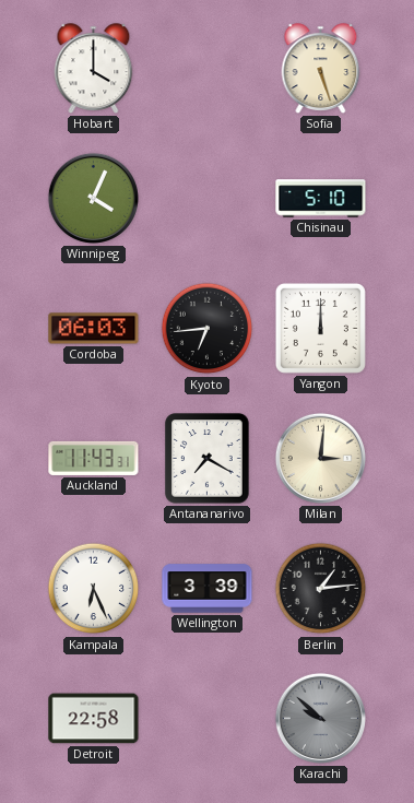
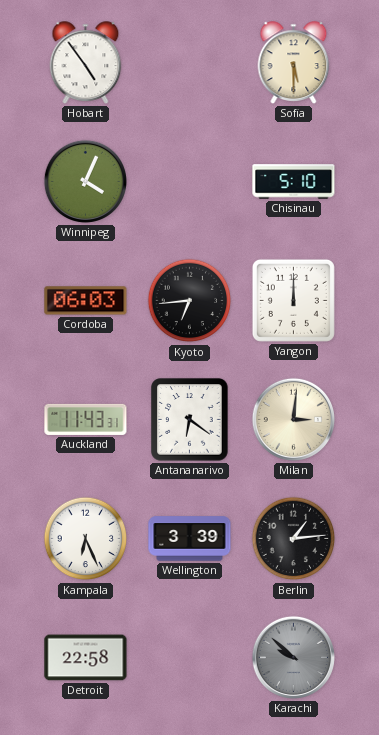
Hobart: 4:00 -> 4:54
Sofia: 5:27 -> 5:30
Antananarivo: 7:20 -> 6:21
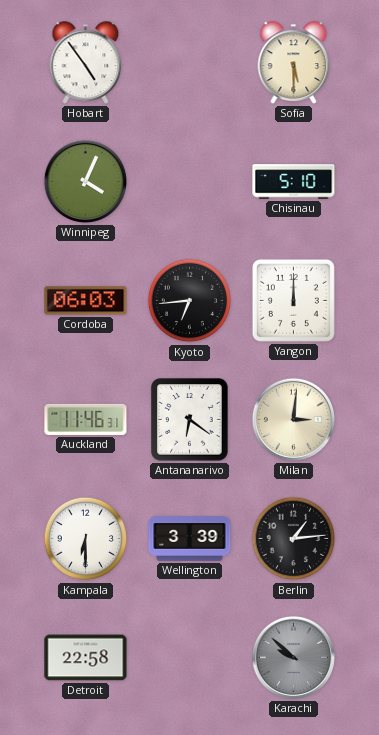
Auckland: 11:43 -> 11:46
Kampala: 6:26 -> 6:30
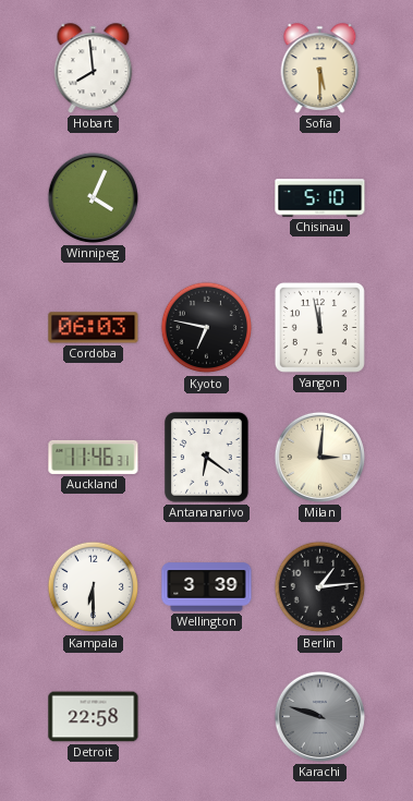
Hobart: 4:54 -> 7:59
Kyoto: 6:44 -> 6:47
Yangon: 12:00 -> 11:58
Karachi: 9:52 -> 9:48
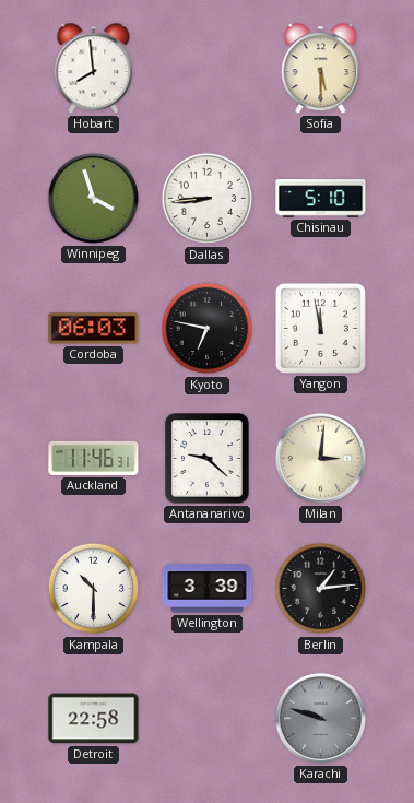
Winnipeg: 4:04 -> 3:57
Dallas: none -> 8:44
Antananarivo: 6:21 -> 9:22
Kampala: 6:30 -> 10:30
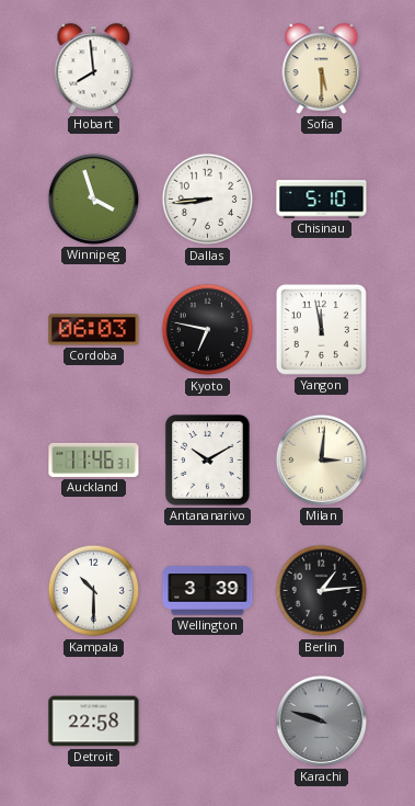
Antananarivo: 9:22 -> 10:10
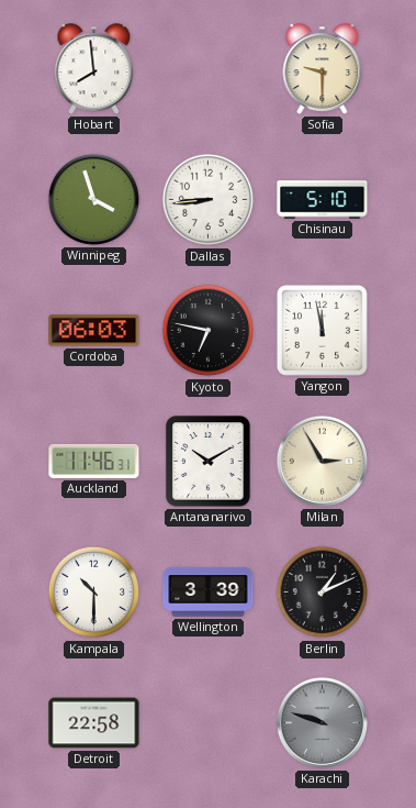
Sofia: 5:30 -> 9:30
Milan: 3:01 -> 2:55
Berlin: 1:14 -> 1:11
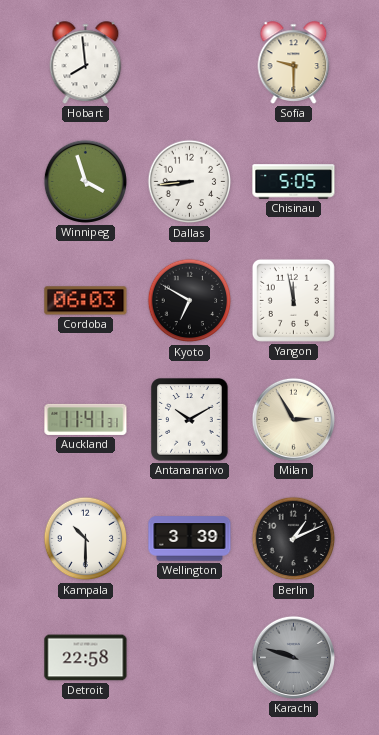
Chisinau: 5:10 -> 5:05
Kyoto: 6:47 -> 6:50
Auckland: 11:46 -> 11:41
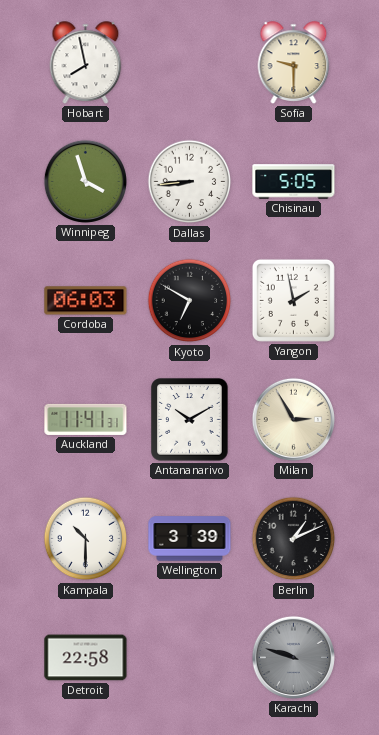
Hobart: 7:59 -> 7:58
Yangon: 11:58 -> 1:58
